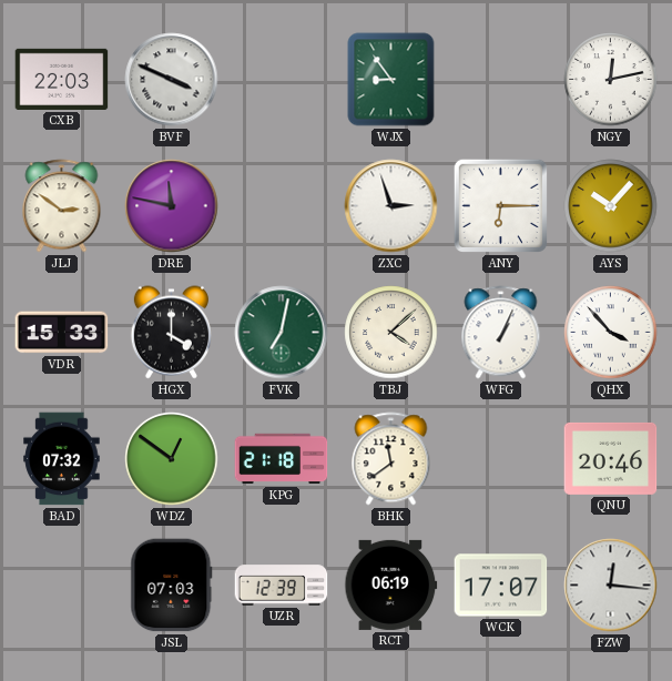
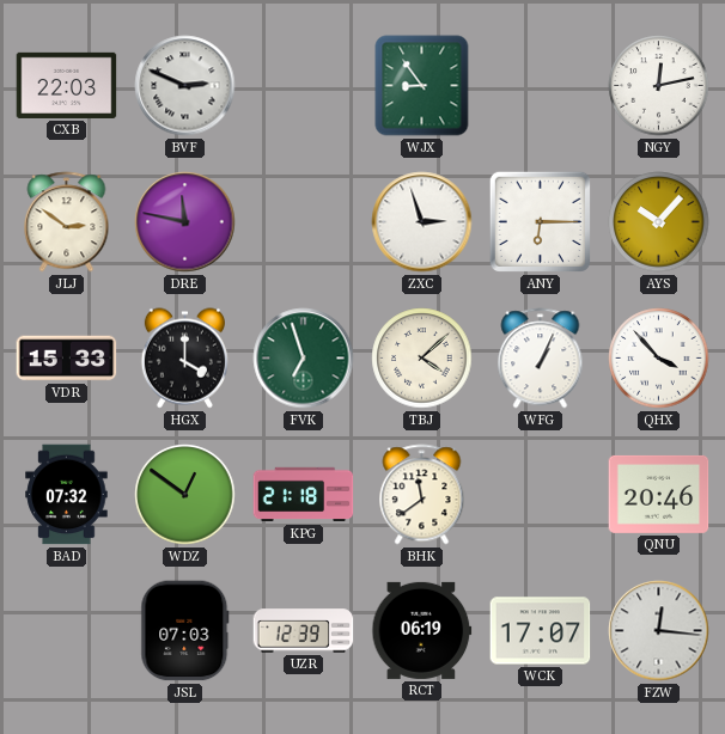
BVF: 3:49 -> 2:49
FVK: 7:02 -> 6:57
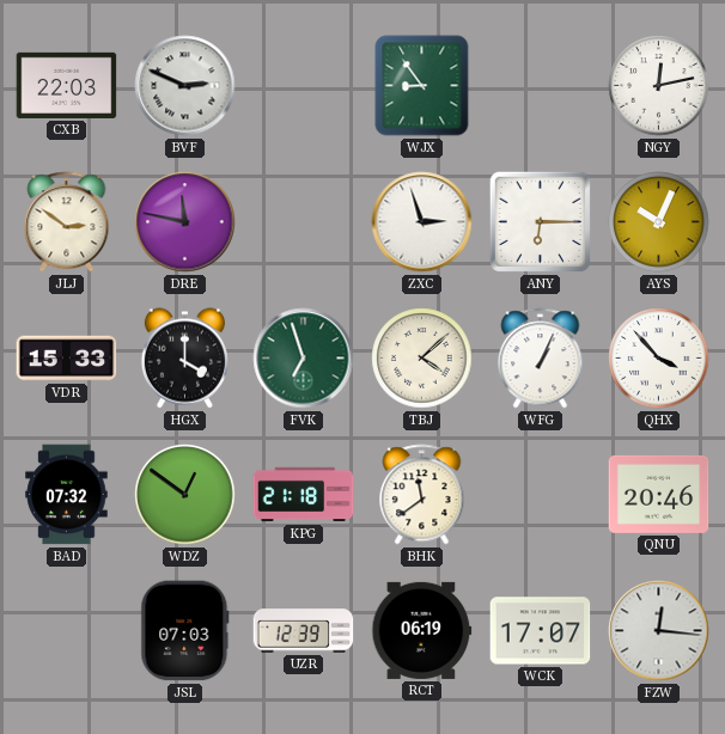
AYS: 10:07 -> 10:04
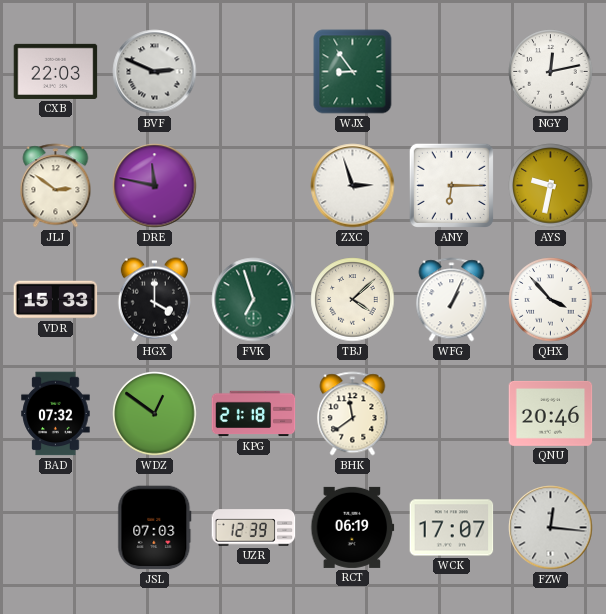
AYS: 10:04 -> 9:32
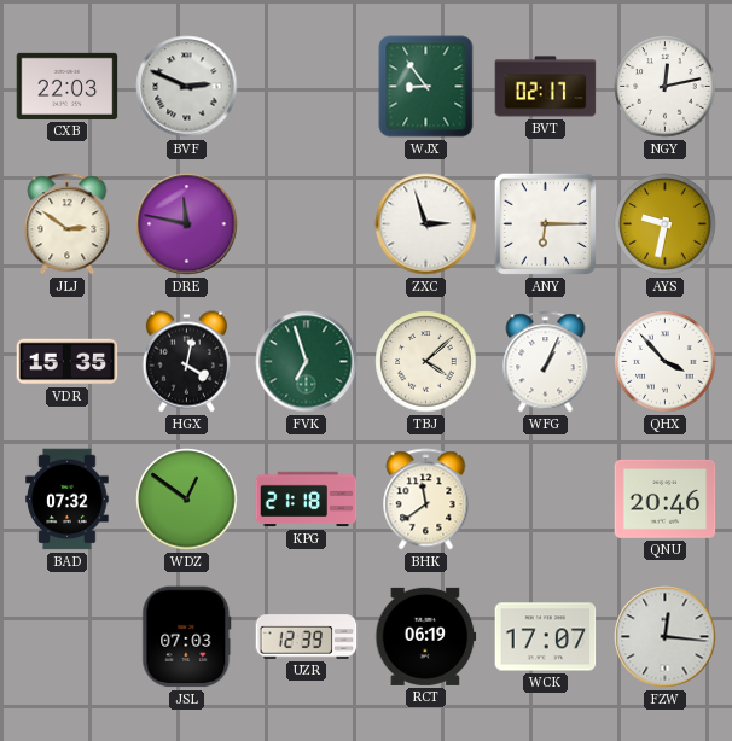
BVT: none -> 02:17
VDR: 15:33 -> 15:35
HGX: 4:00 -> 4:02
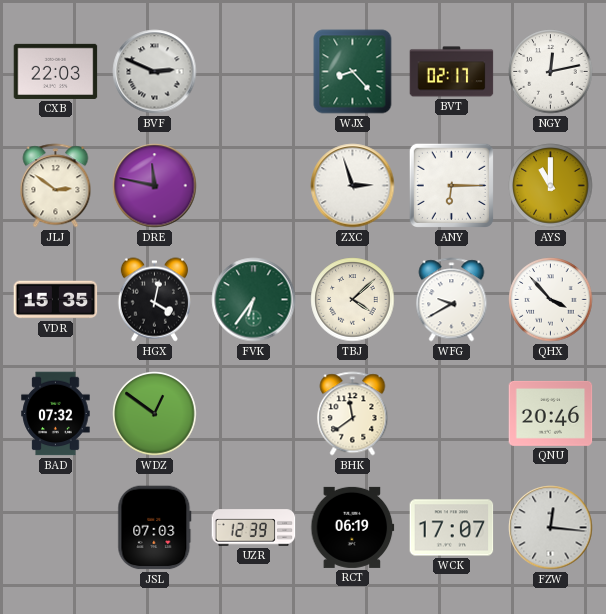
WJX: 8:54 -> 8:23
AYS: 9:32 -> 11:00
FVK: 6:57 -> 6:36
WFG: 1:04 -> 9:40
KPG: 21:18 -> none
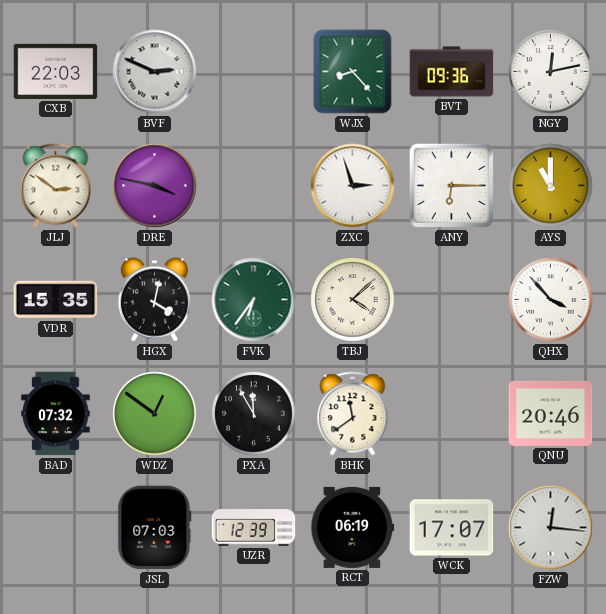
BVT: 02:17 -> 09:36
DRE: 11:47 -> 3:47
WFG: 9:40 -> none
PXA: none -> 11:55
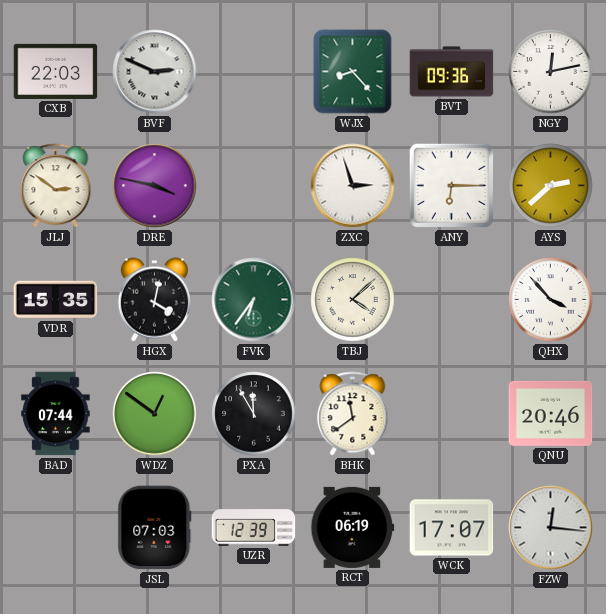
AYS: 11:00 -> 2:38
BAD: 07:32 -> 07:44
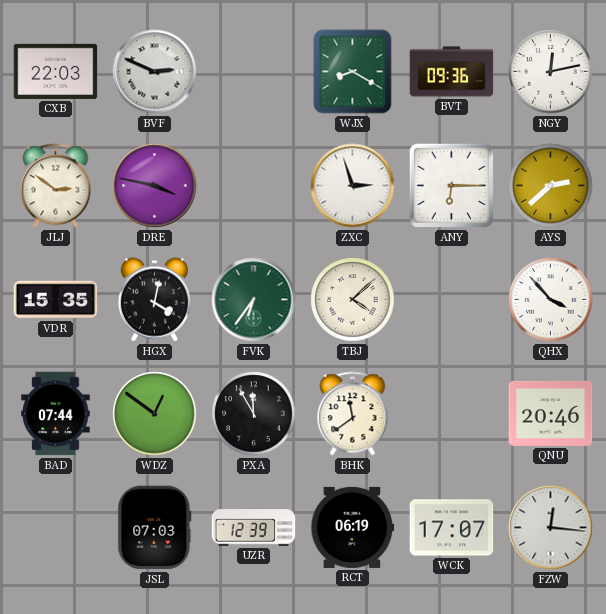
WJX: 8:23 -> 8:20
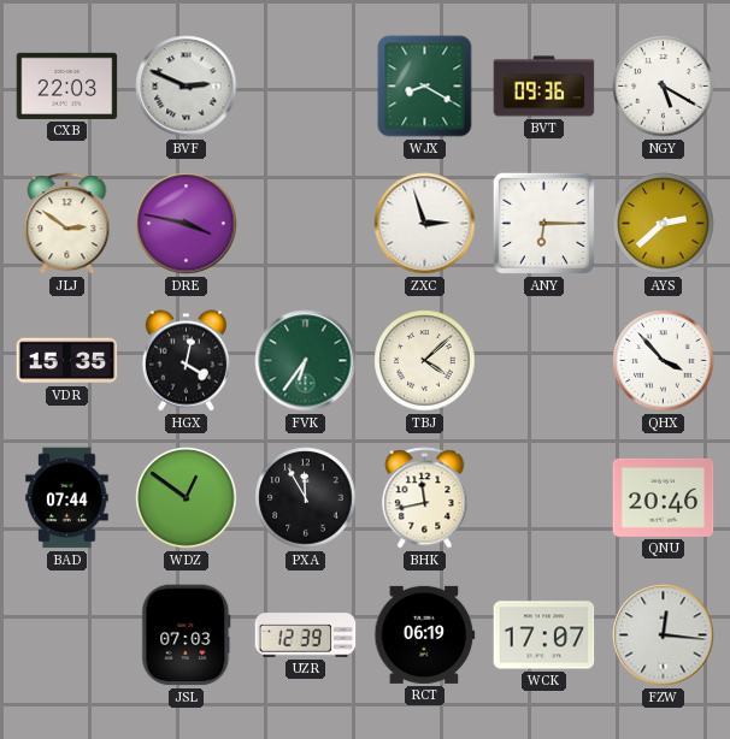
NGY: 12:13 -> 5:20
BHK: 11:39 -> 11:43
